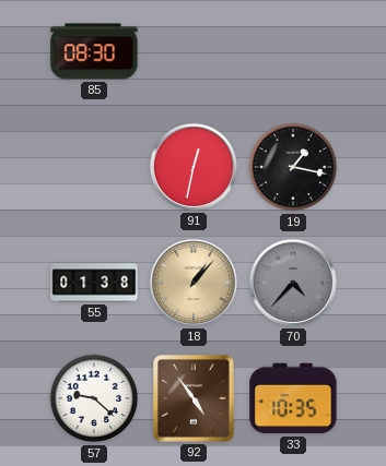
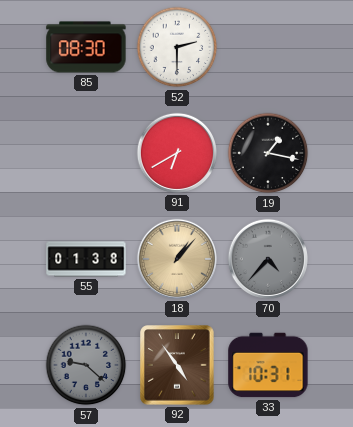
52: none -> 2:30
91: 12:32 -> 6:40
57 dial: white -> grey
33: 10:35 -> 10:31
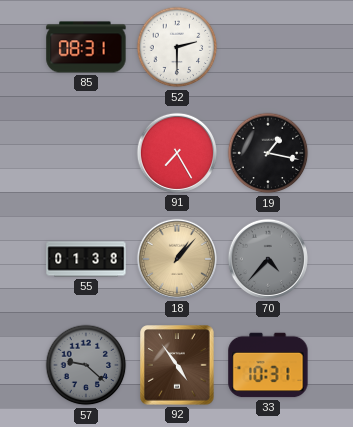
85: 08:30 -> 08:31
91: 6:40 -> 7:25
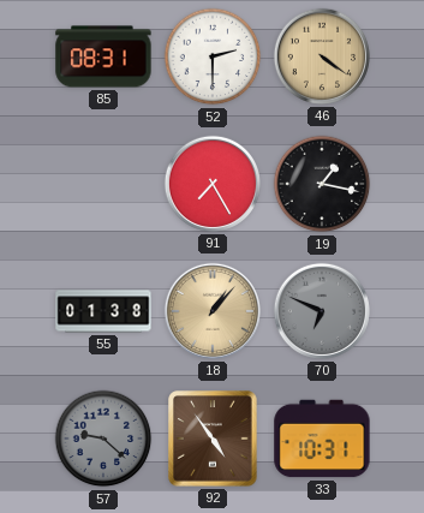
46: none -> 4:21
70: 4:37 -> 6:49
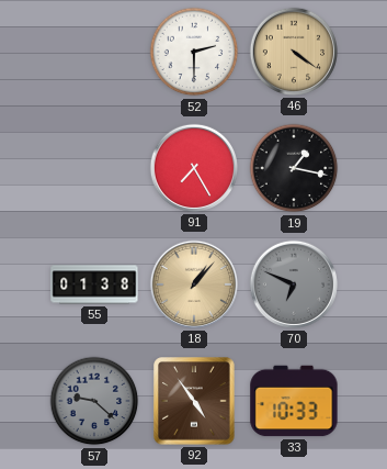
85: 08:31 -> none
33: 10:31 -> 10:33
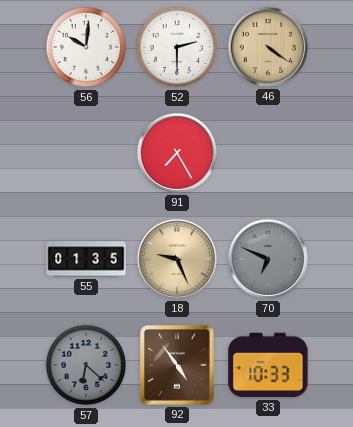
56: none -> 10:01
19: 1:17 -> none
55: 01:38 -> 01:35
18: 1:07 -> 9:26
57: 9:22 -> 6:22
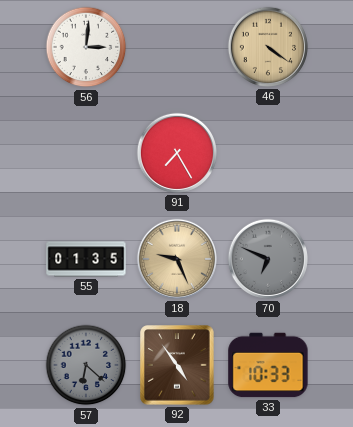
56: 10:01 -> 3:01
52: 2:30 -> none
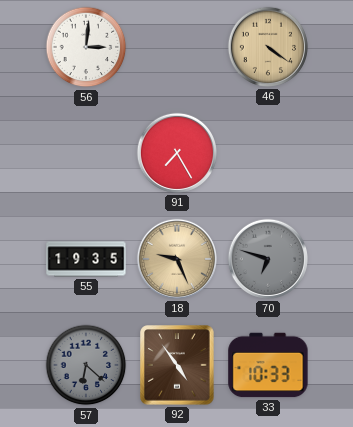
55: 01:35 -> 19:35
70: 6:49 -> 6:48
